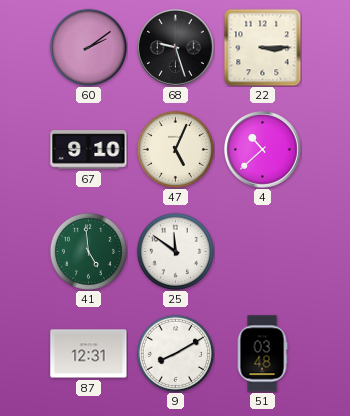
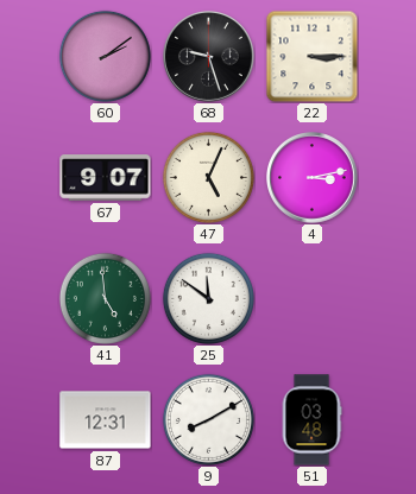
67: 9:10 -> 9:07
4: 10:38 -> 3:13
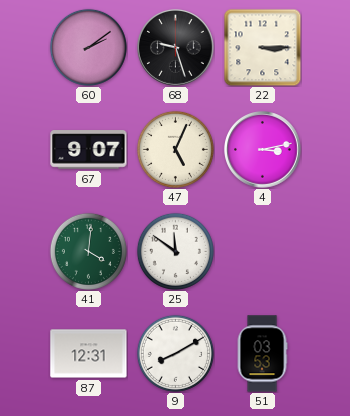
41: 4:59 -> 4:01
51: 03:48 -> 03:53
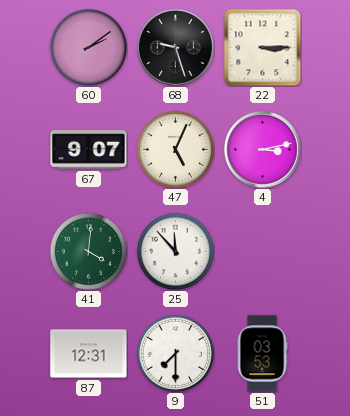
25: 11:51 -> 11:53
9: 8:10 -> 7:30
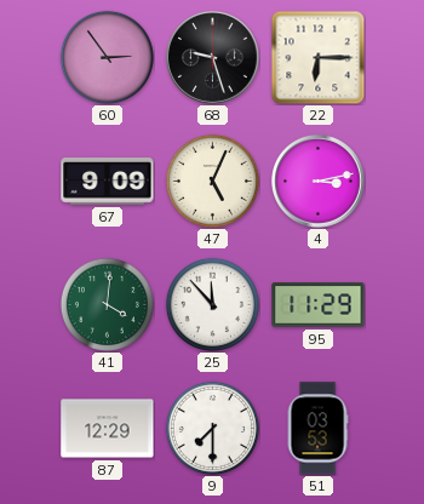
60: 2:09 -> 2:54
22: 3:15 -> 6:15
67: 9:07 -> 9:09
95: none -> 11:29
87: 12:31 -> 12:29
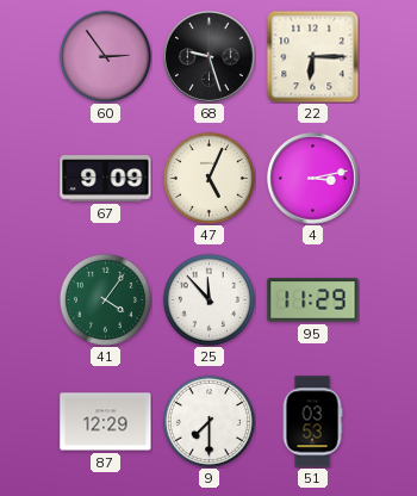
41: 4:01 -> 4:06
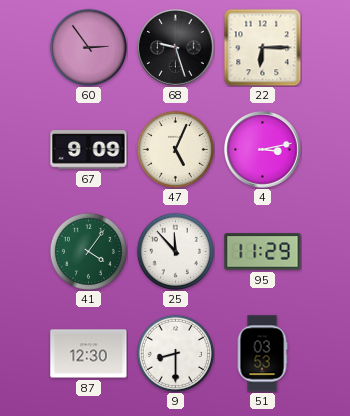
87: 12:29 -> 12:30
9: 7:30 -> 8:30
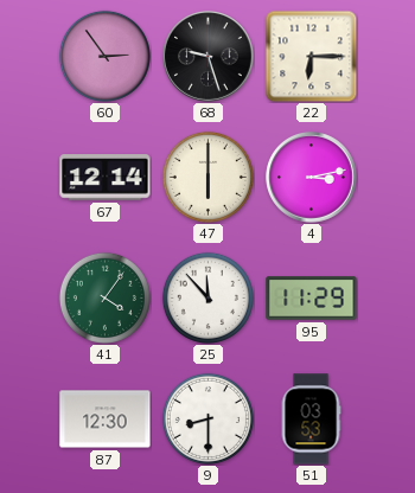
67: 9:09 -> 12:14
47: 5:04 -> 6:00
